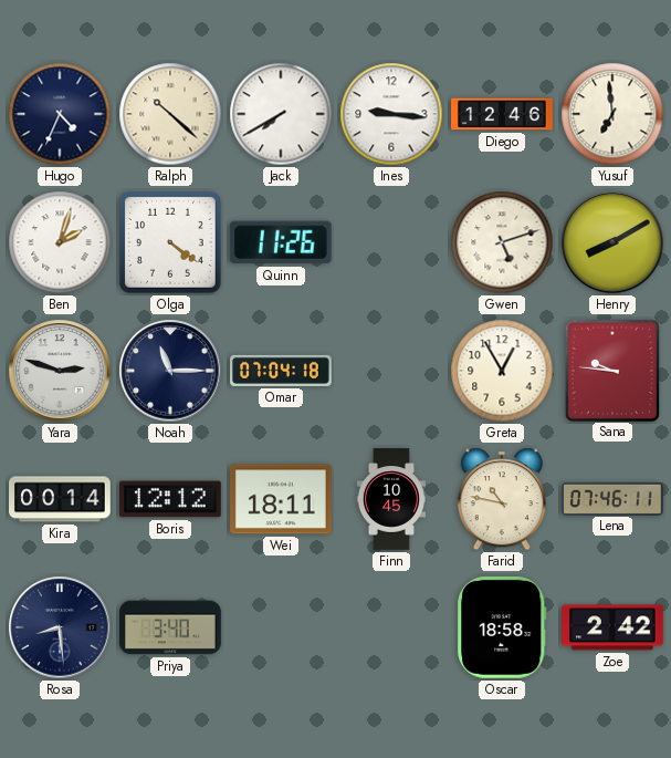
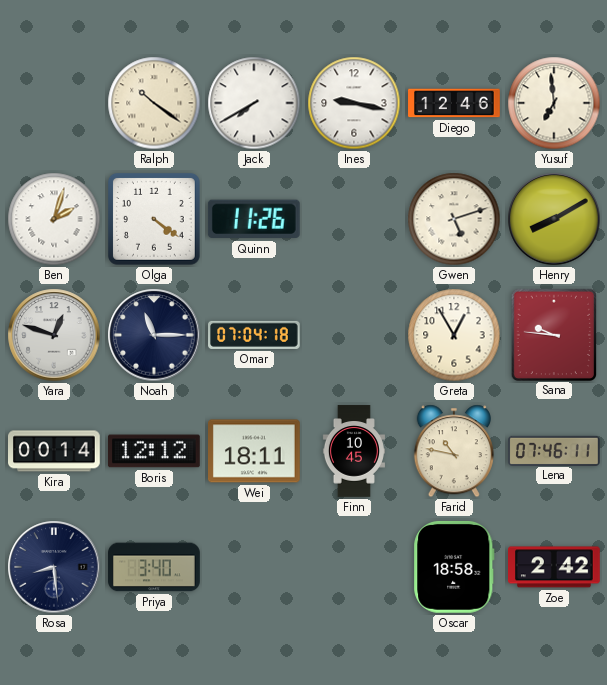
Hugo: 4:34 -> none
Ralph: 10:22 -> 10:21
Ines: 9:16 -> 9:17
Yara: 2:48 -> 12:48
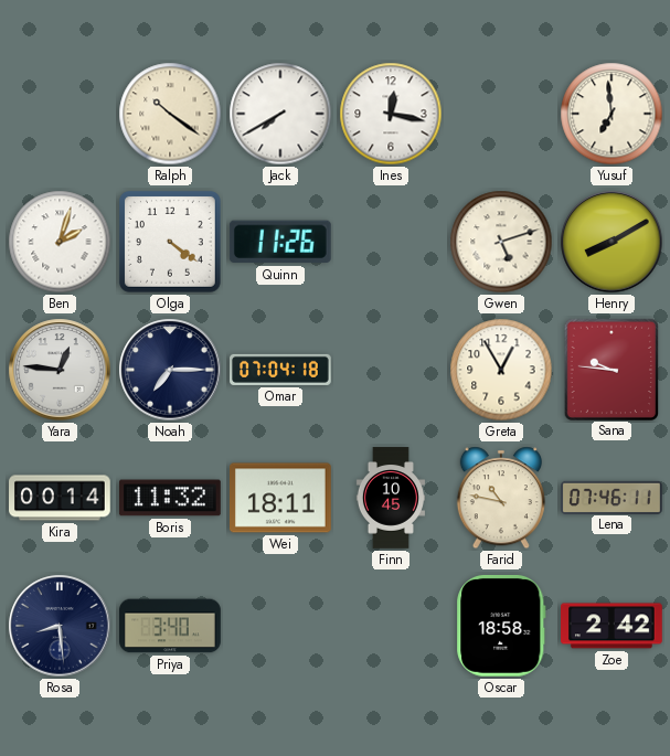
Ines: 9:17 -> 12:17
Diego: 12:46 -> none
Yara: 12:48 -> 12:46
Noah: 11:15 -> 7:15
Boris: 12:12 -> 11:32
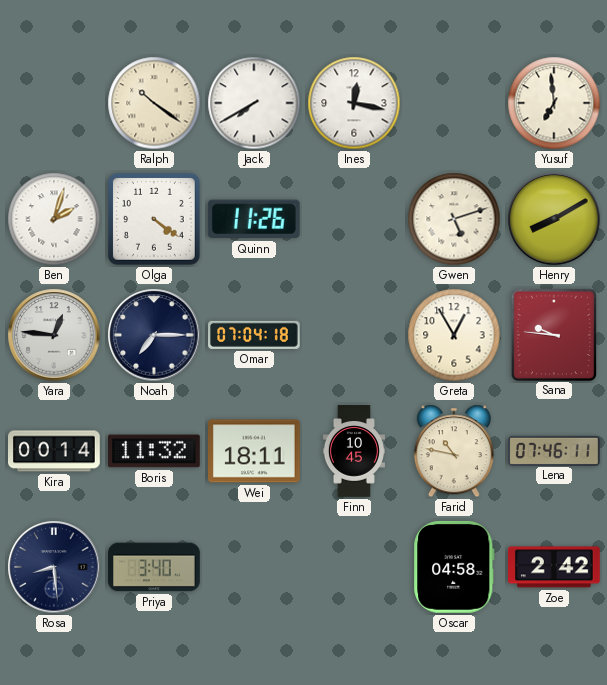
Oscar: 18:58 -> 04:58
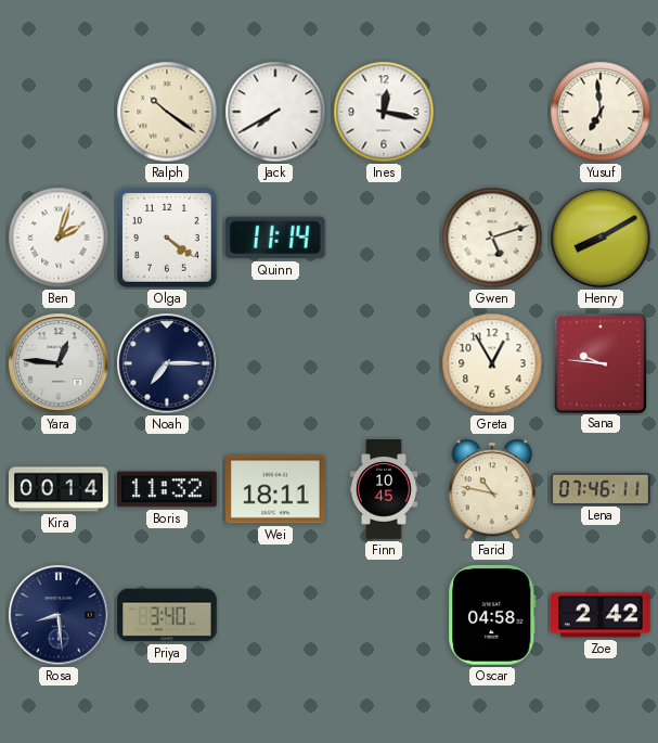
Quinn: 11:26 -> 11:14
Omar: 07:04 -> none
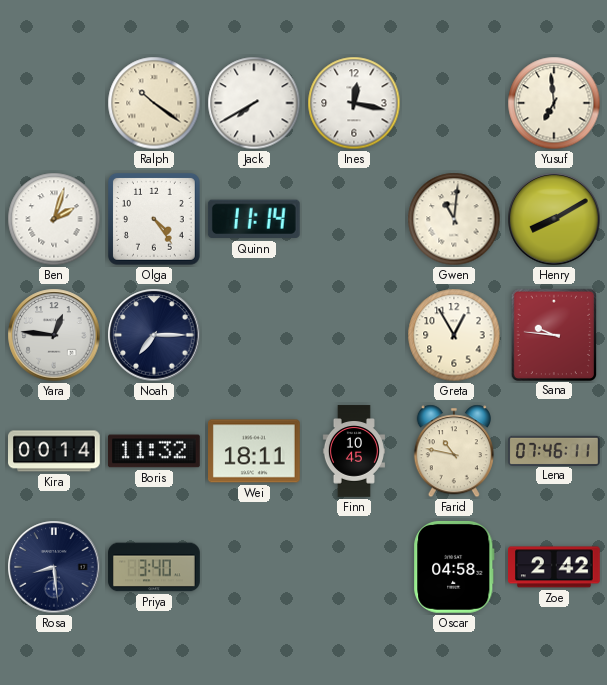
Olga: 4:21 -> 4:24
Gwen: 5:12 -> 11:01
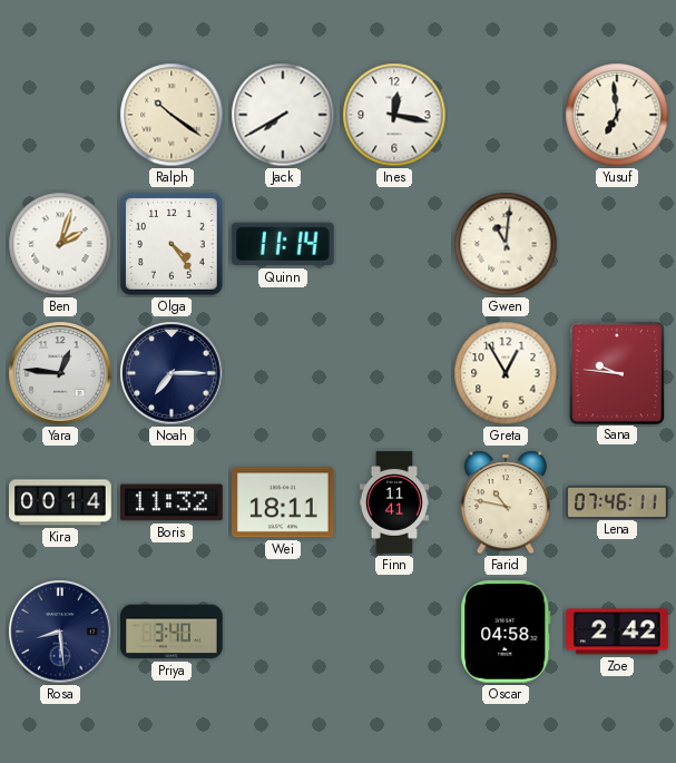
Henry: 8:10 -> none
Finn: 10:45 -> 11:41
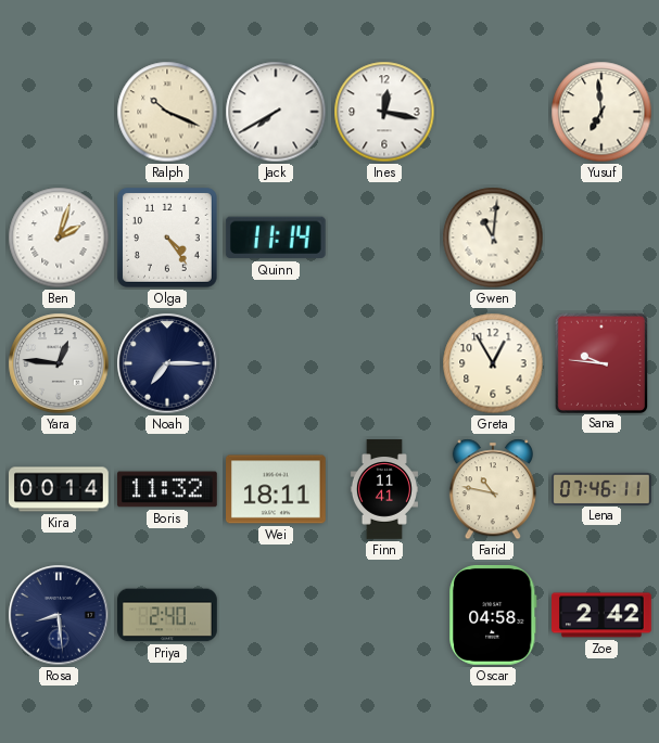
Ralph: 10:21 -> 10:19
Priya: 3:40 -> 2:40
